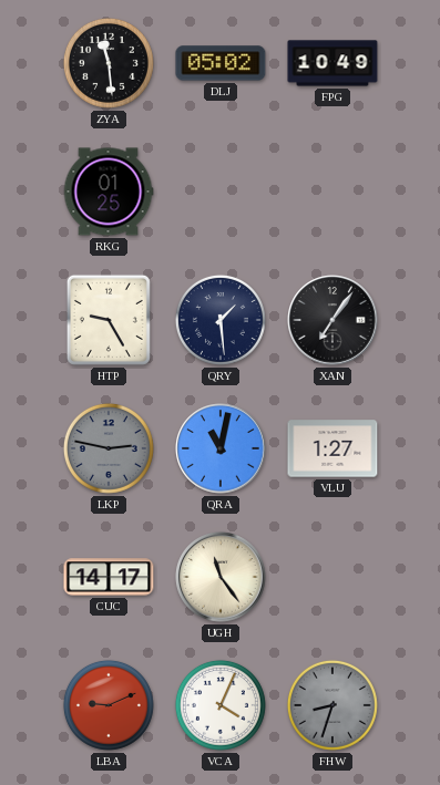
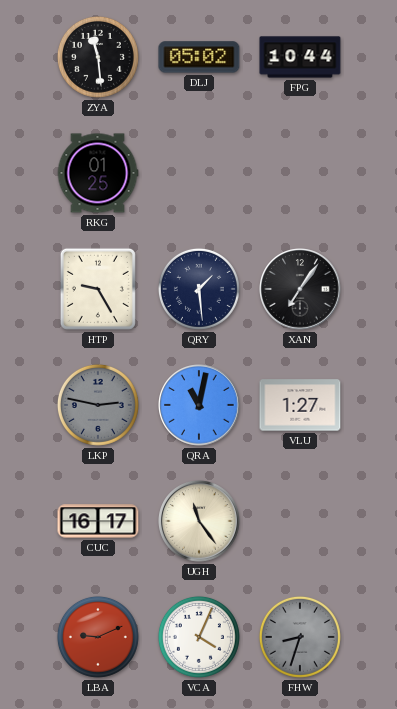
FPG: 10:49 -> 10:44
CUC: 14:17 -> 16:17
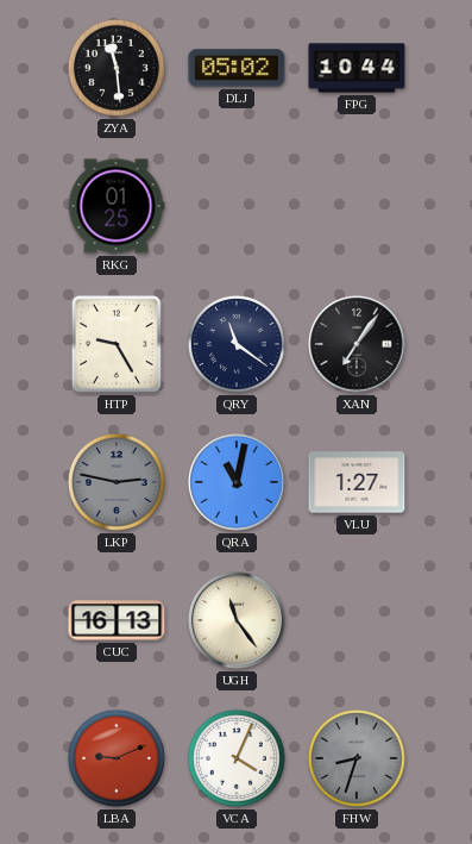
QRY: 1:29 -> 11:21
CUC: 16:17 -> 16:13
